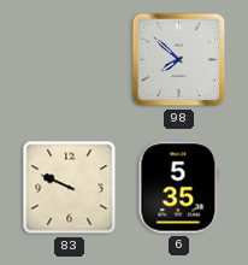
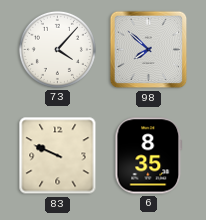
73: none -> 4:07
6: 5:35 -> 8:35
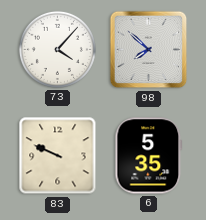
6: 8:35 -> 5:35
